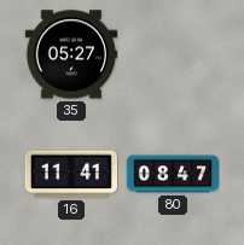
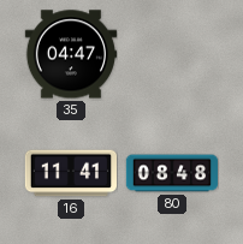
35: 05:27 -> 04:47
80: 08:47 -> 08:48
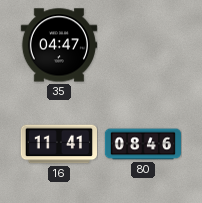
80: 08:48 -> 08:46
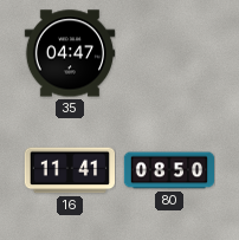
80: 08:46 -> 08:50
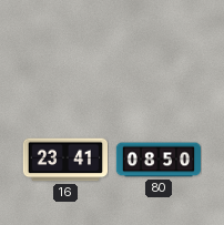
35: 04:47 -> none
16: 11:41 -> 23:41
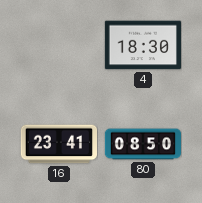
4: none -> 18:30
